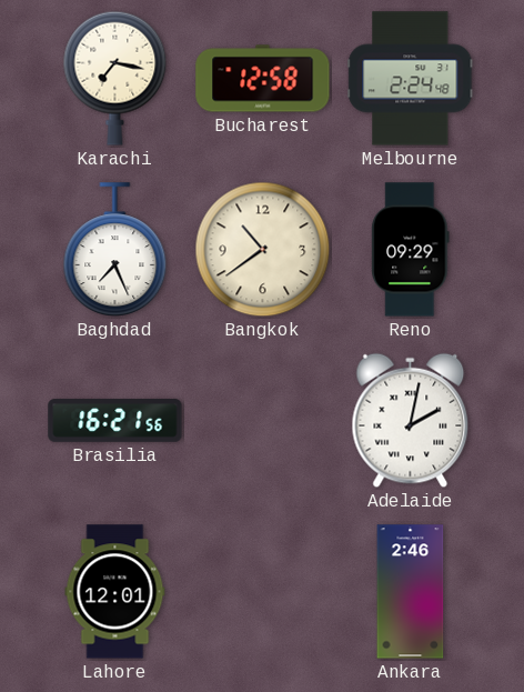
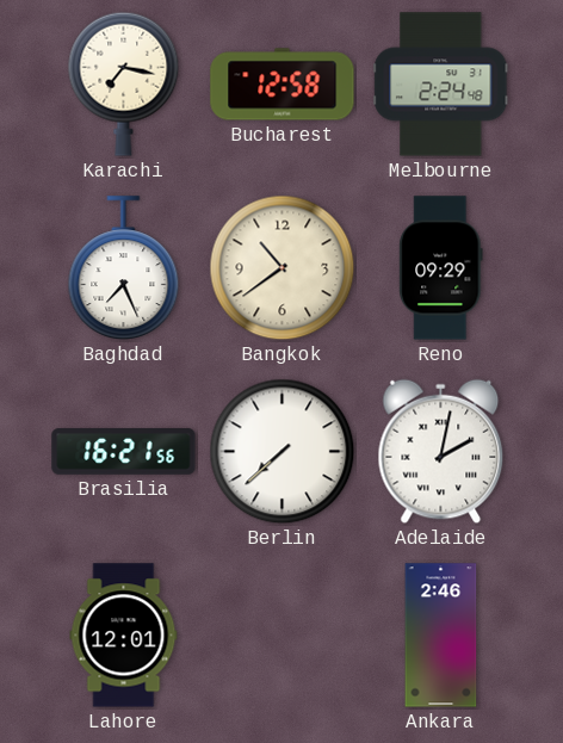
Berlin: none -> 7:38
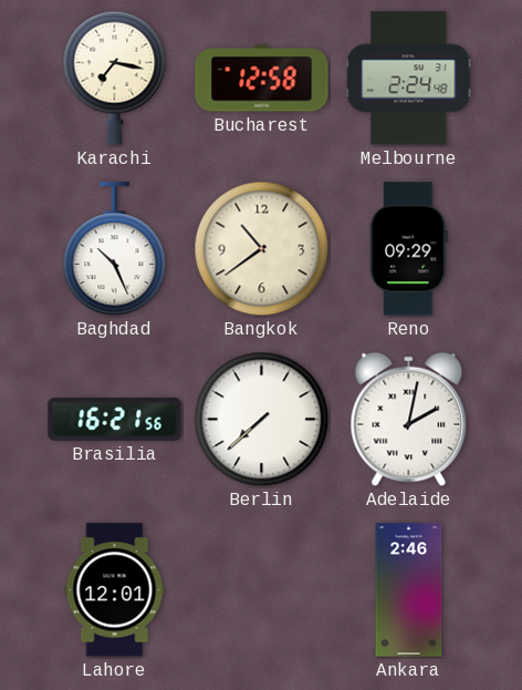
Baghdad: 7:26 -> 10:26
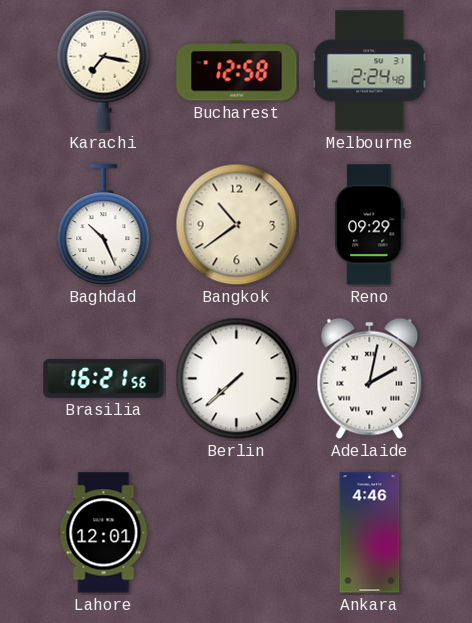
Ankara: 2:46 -> 4:46
